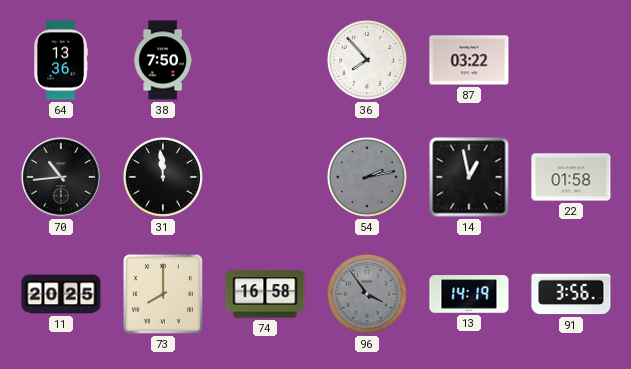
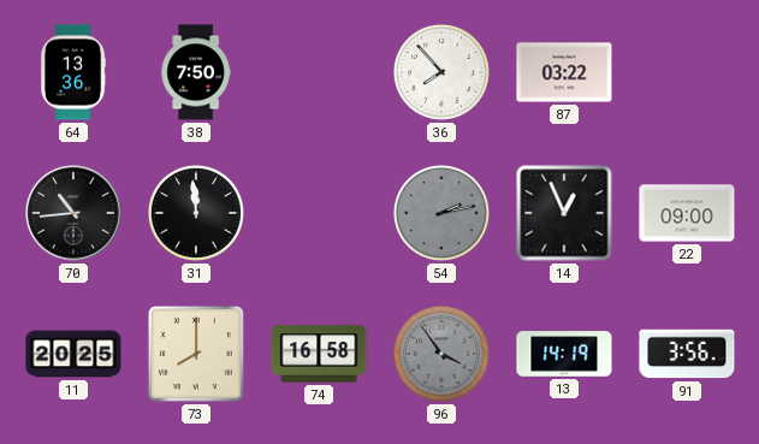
14: 12:58 -> 12:56
22: 01:58 -> 09:00
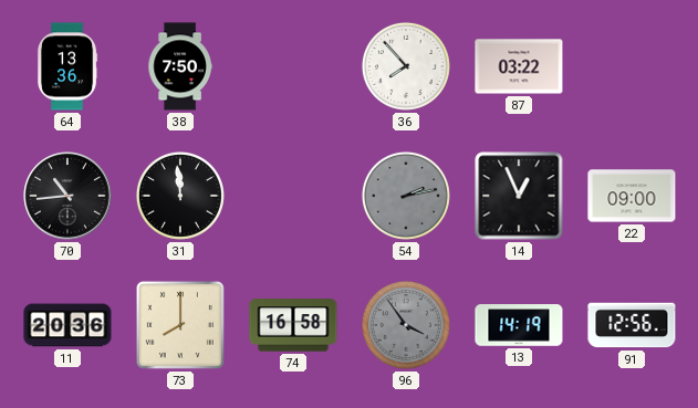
11: 20:25 -> 20:36
91: 3:56 -> 12:56
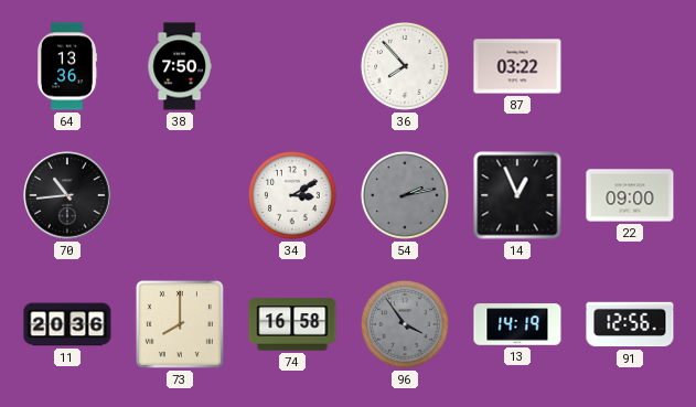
31: 11:59 -> none
34: none -> 3:10
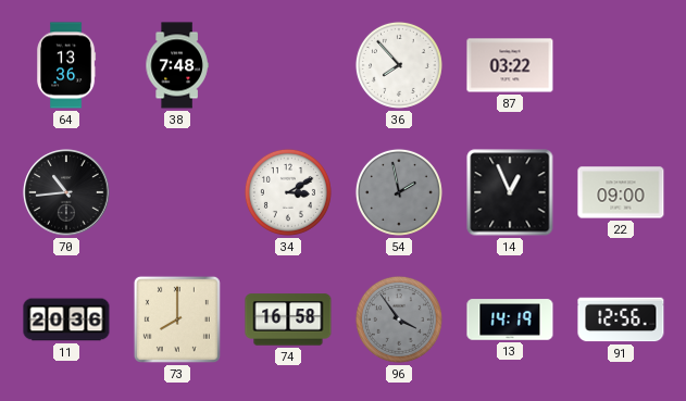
38: 7:50 -> 7:48
54: 2:13 -> 1:58
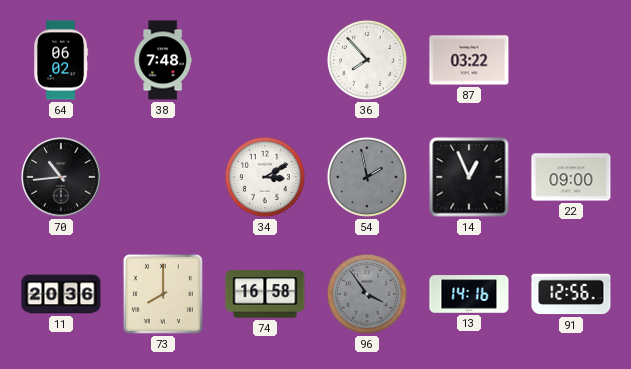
64: 13:36 -> 06:02
13: 14:19 -> 14:16
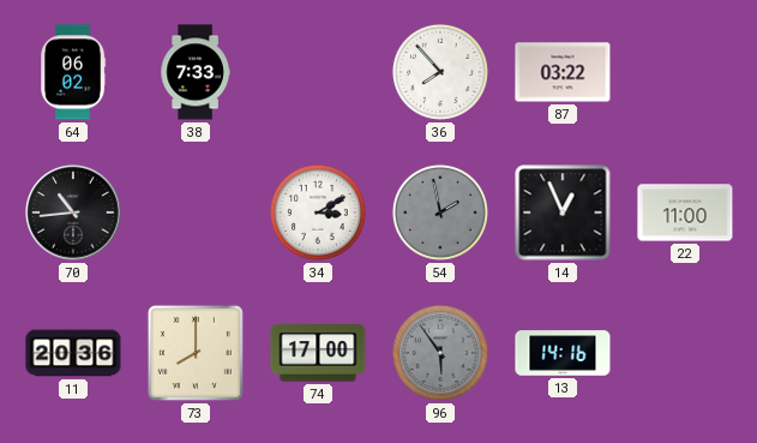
38: 7:48 -> 7:33
22: 09:00 -> 11:00
74: 16:58 -> 17:00
96: 3:54 -> 5:54
91: 12:56 -> none
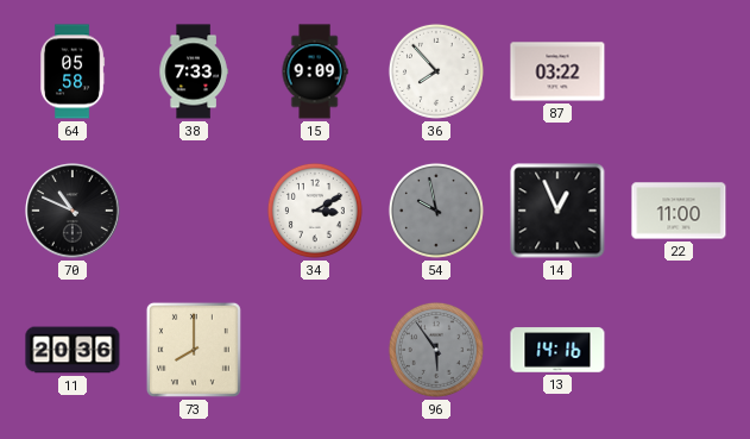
64: 06:02 -> 05:58
15: none -> 9:09
70: 10:44 -> 10:49
54: 1:58 -> 9:58
74: 17:00 -> none
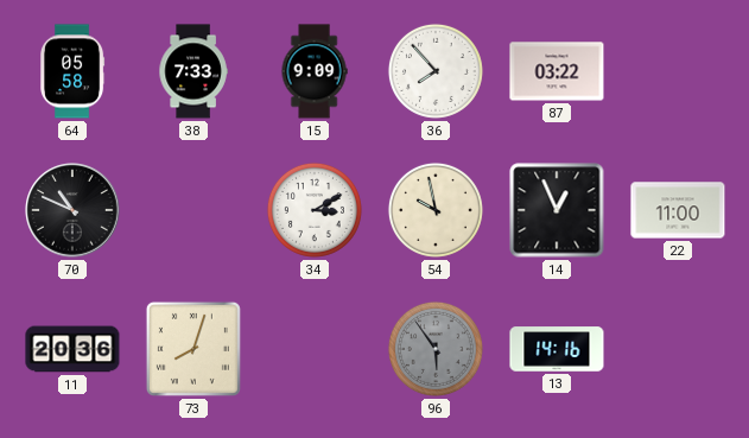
54 dial: grey -> cream
73: 8:00 -> 8:03
